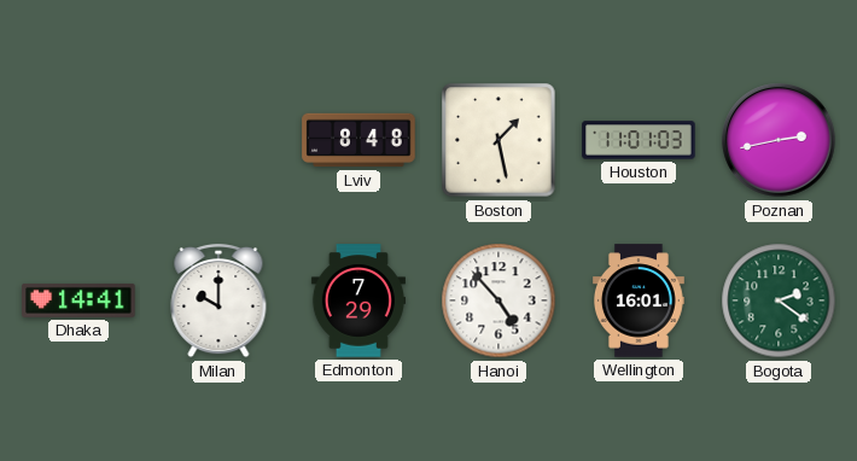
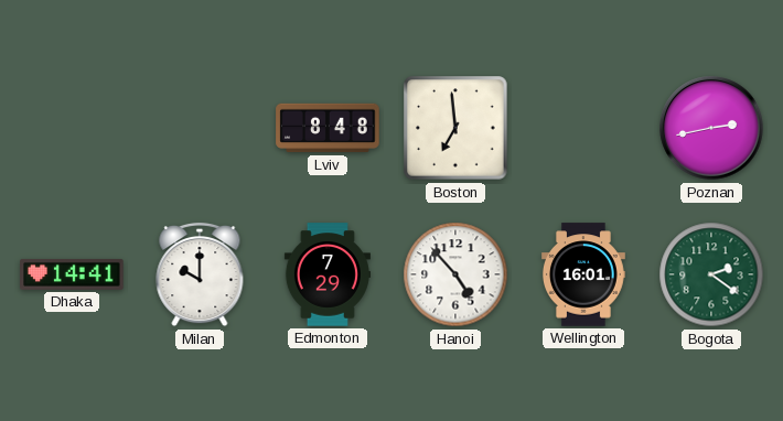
Boston: 1:28 -> 6:59
Houston: 11:01 -> none
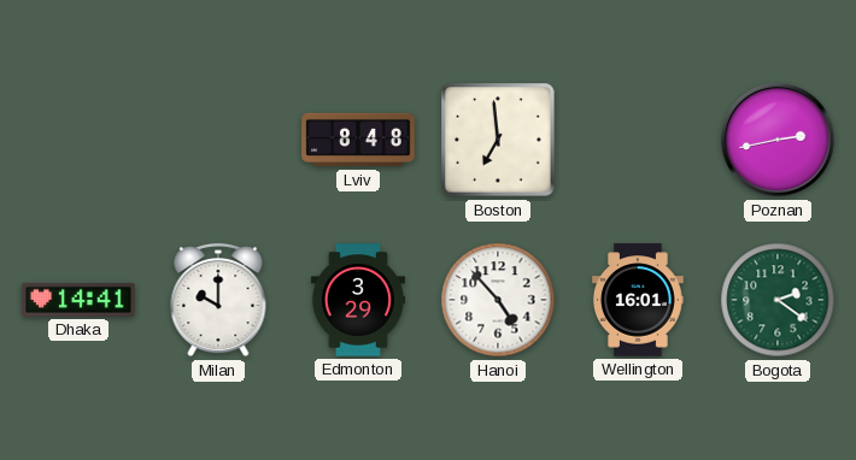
Edmonton: 7:29 -> 3:29
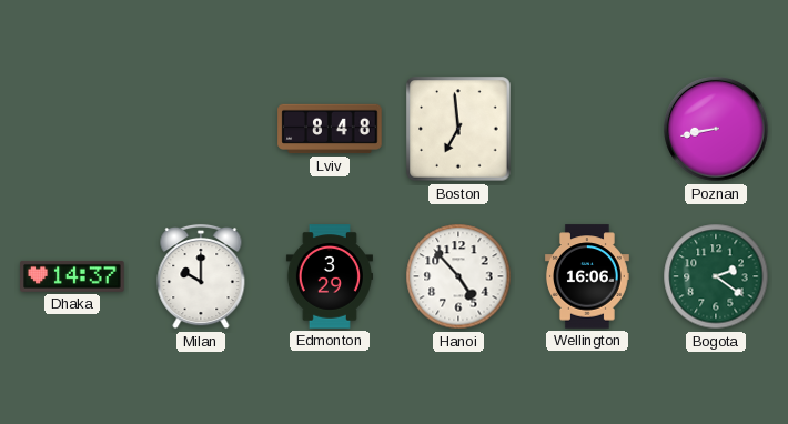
Poznan: 2:43 -> 8:43
Dhaka: 14:41 -> 14:37
Wellington: 16:01 -> 16:06
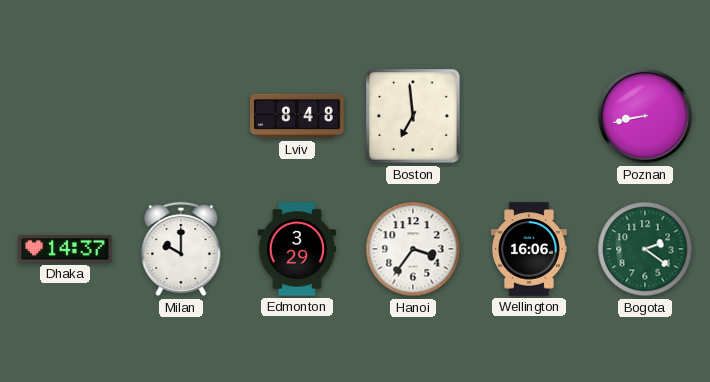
Hanoi: 4:53 -> 3:36
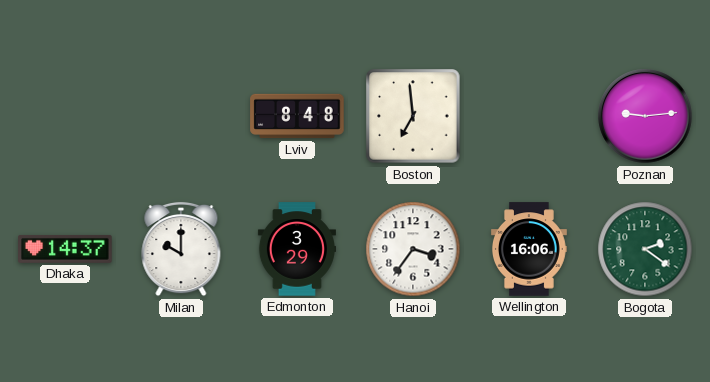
Poznan: 8:43 -> 9:14
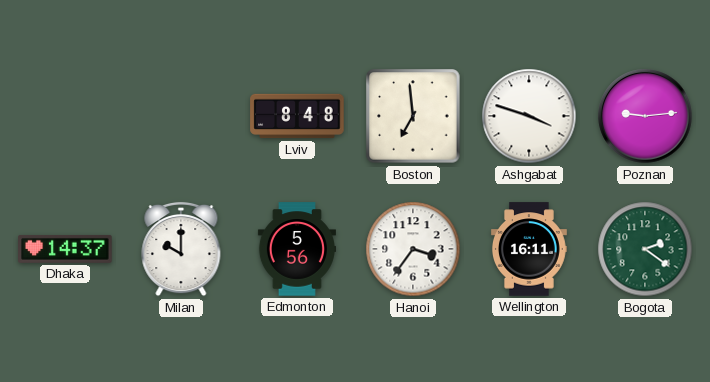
Ashgabat: none -> 3:48
Edmonton: 3:29 -> 5:56
Wellington: 16:06 -> 16:11
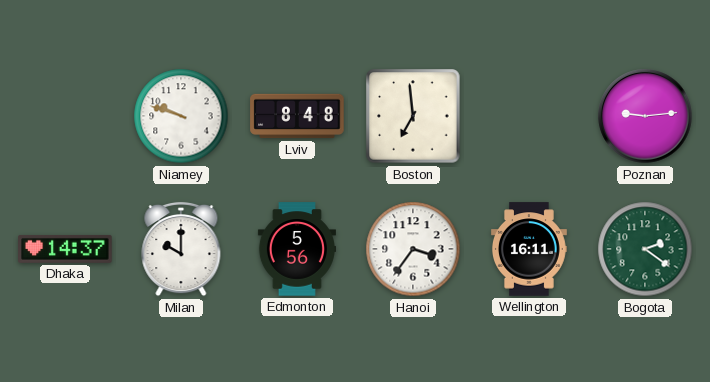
Niamey: none -> 9:48
Ashgabat: 3:48 -> none
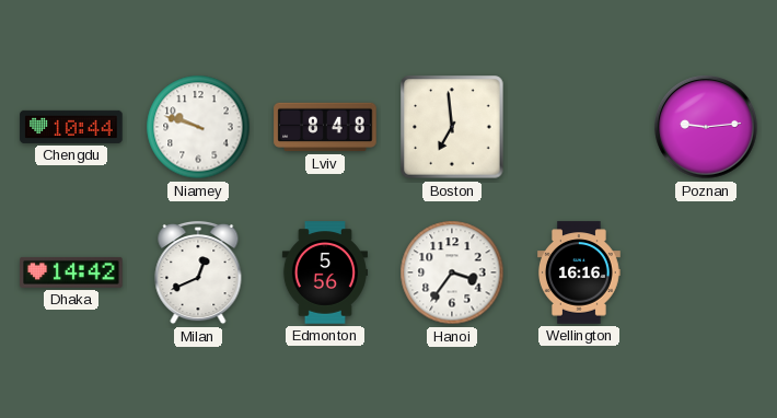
Chengdu: none -> 10:44
Dhaka: 14:37 -> 14:42
Milan: 10:00 -> 12:41
Wellington: 16:11 -> 16:16
Bogota: 2:21 -> none
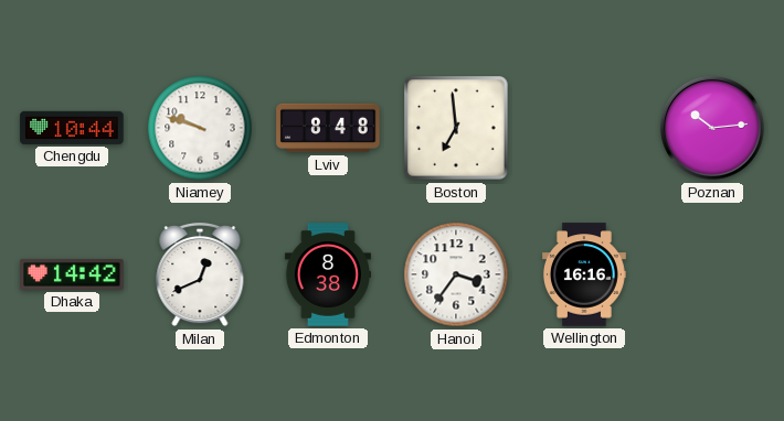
Poznan: 9:14 -> 10:14
Edmonton: 5:56 -> 8:38
